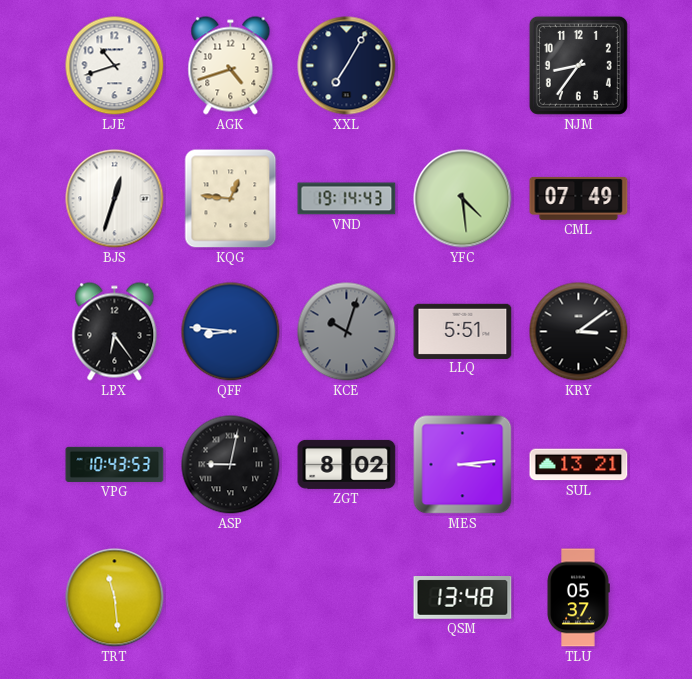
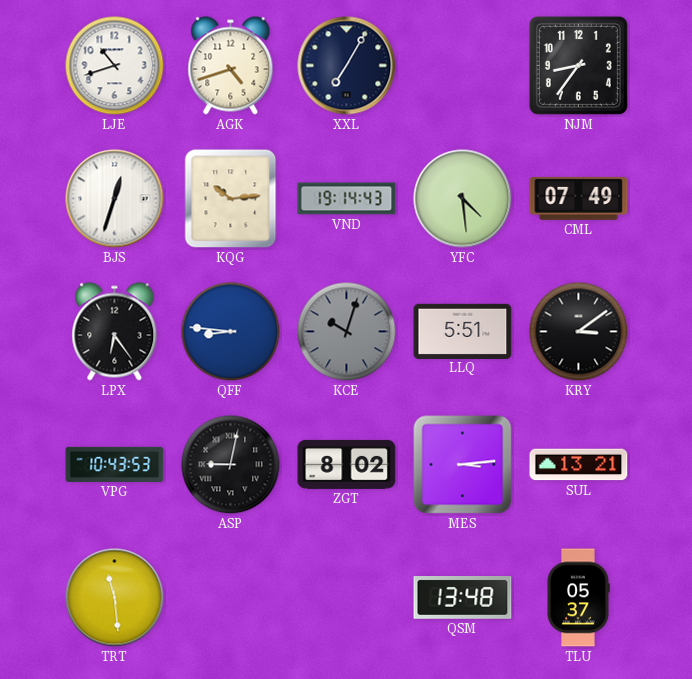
KQG: 12:46 -> 10:14
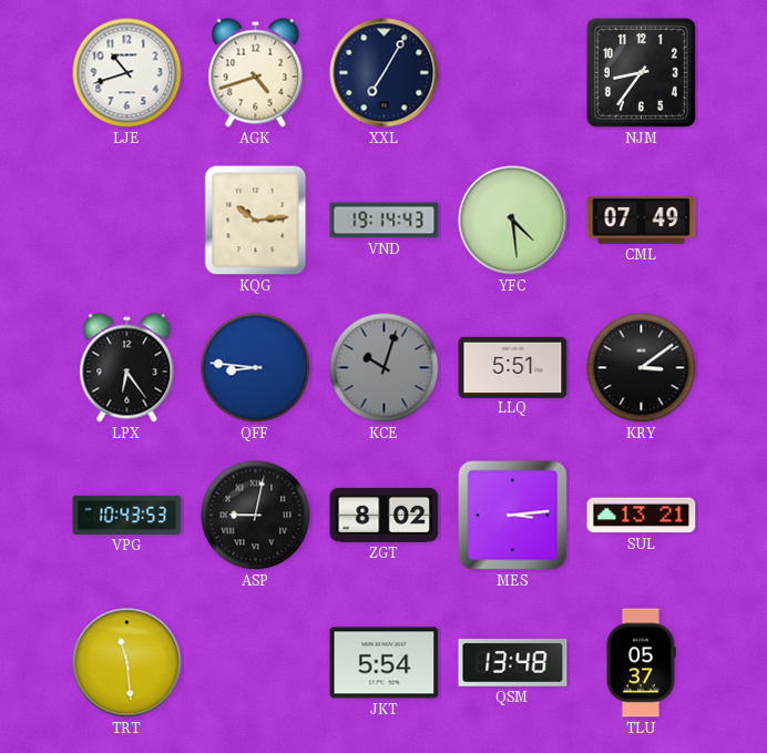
BJS: 12:33 -> none
JKT: none -> 5:54
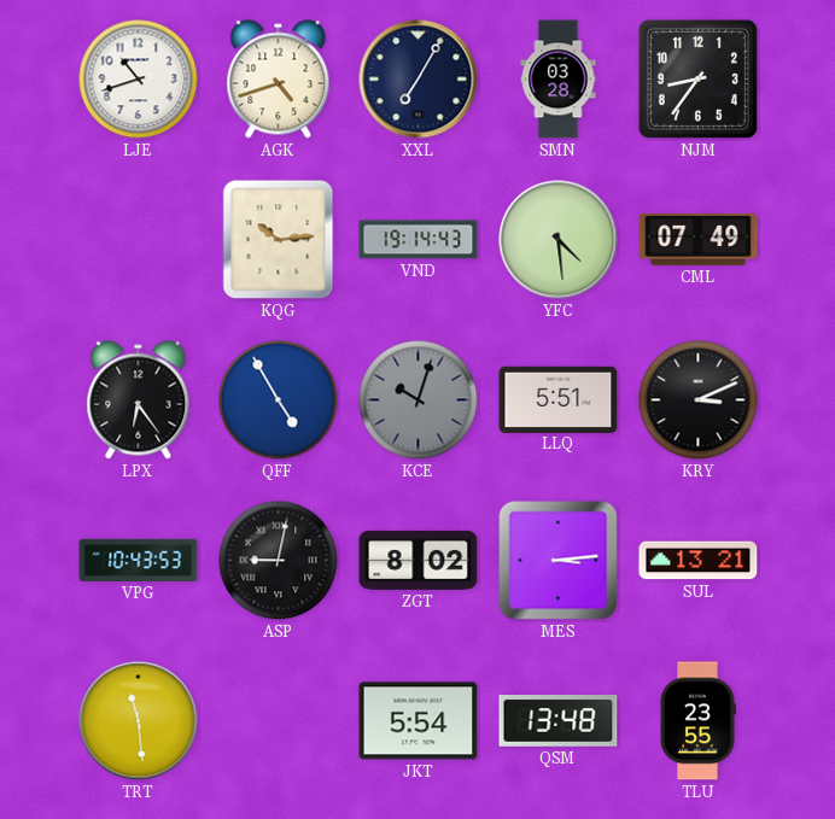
SMN: none -> 03:28
QFF: 8:46 -> 4:55
KRY: 3:09 -> 3:11
TLU: 05:37 -> 23:55
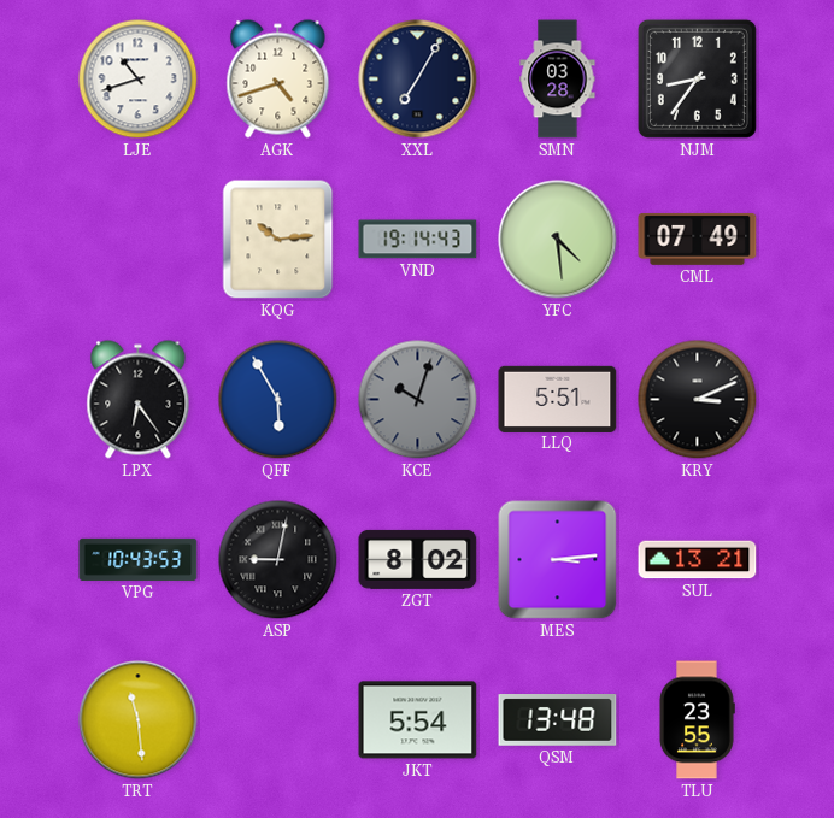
QFF: 4:55 -> 5:55
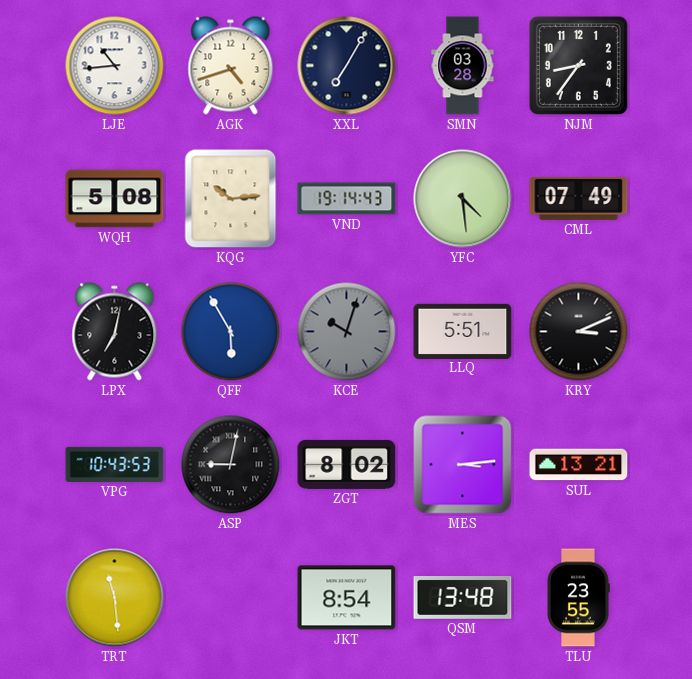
LJE: 10:42 -> 10:44
WQH: none -> 5:08
LPX: 6:24 -> 7:02
JKT: 5:54 -> 8:54
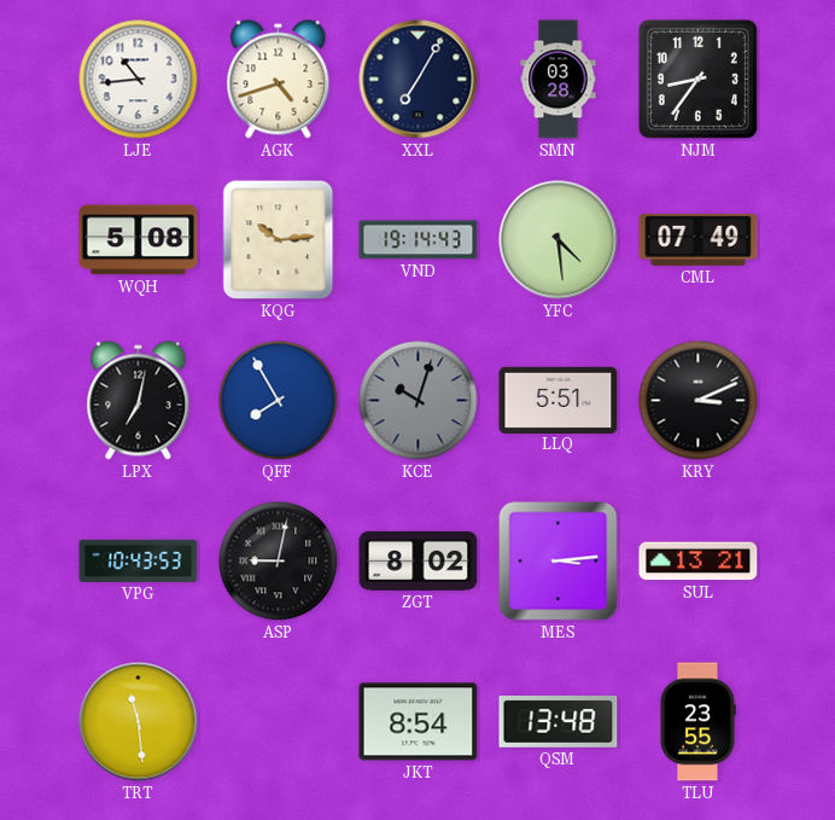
QFF: 5:55 -> 7:55
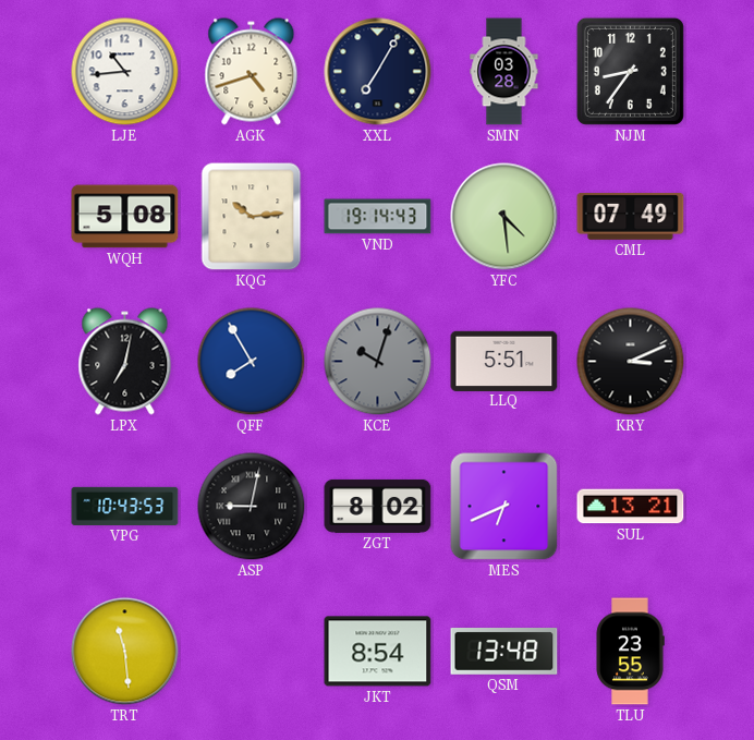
MES: 3:14 -> 6:41
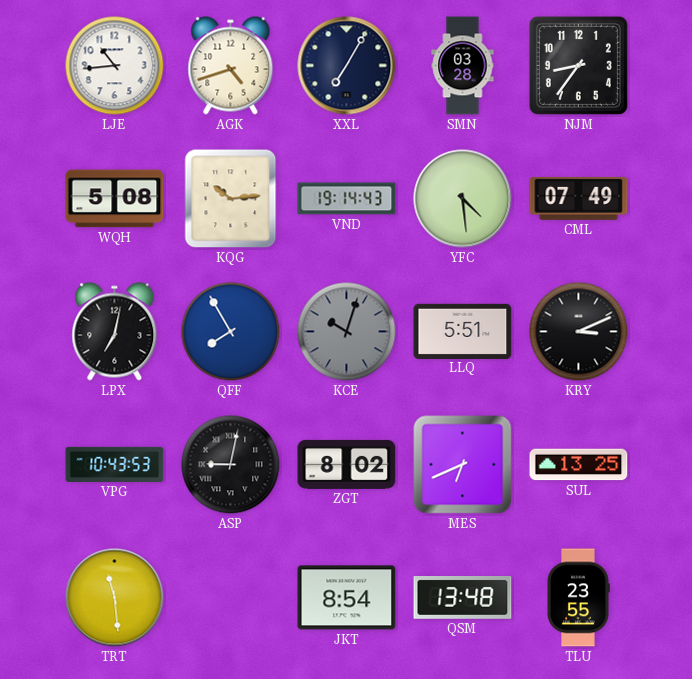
SUL: 13:21 -> 13:25
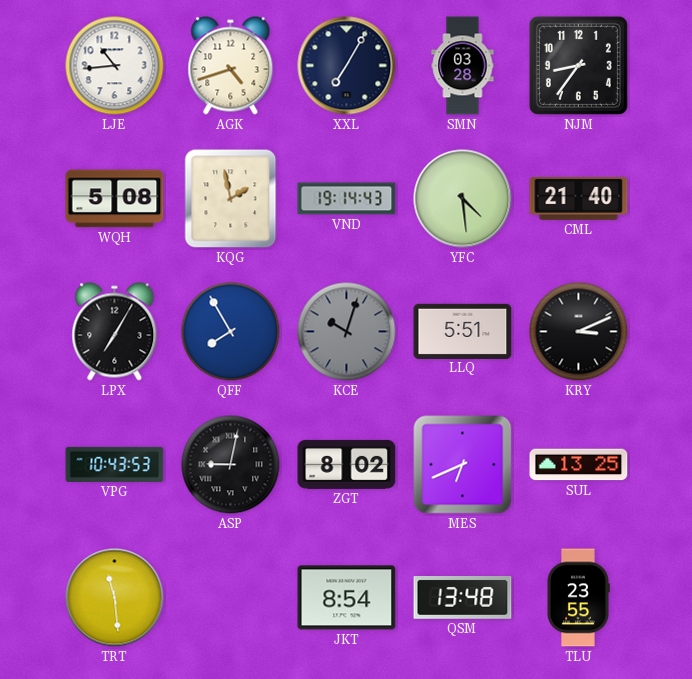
KQG: 10:14 -> 1:58
CML: 07:49 -> 21:40
LPX: 7:02 -> 7:05
